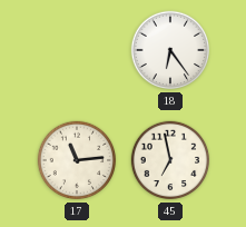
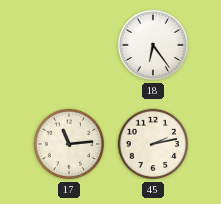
45: 6:58 -> 2:13
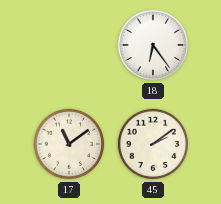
17: 11:14 -> 11:09
45: 2:13 -> 2:09
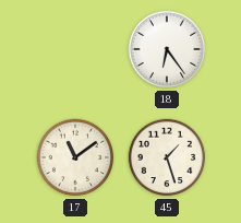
45: 2:09 -> 1:27
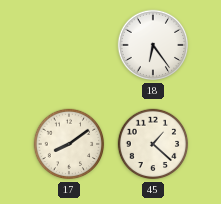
17: 11:09 -> 8:09
45: 1:27 -> 1:22
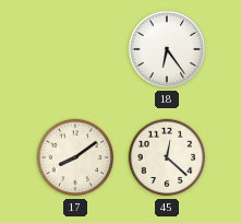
45: 1:22 -> 12:22
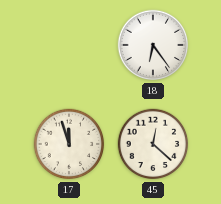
17: 8:09 -> 11:57
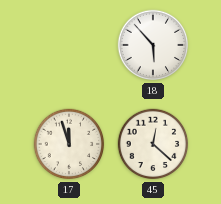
18: 6:24 -> 5:53
